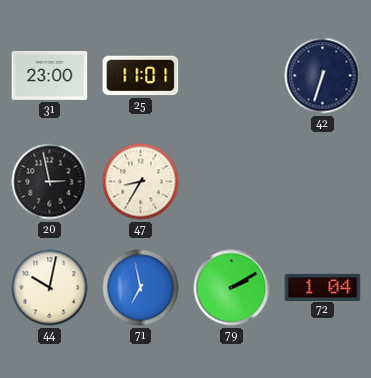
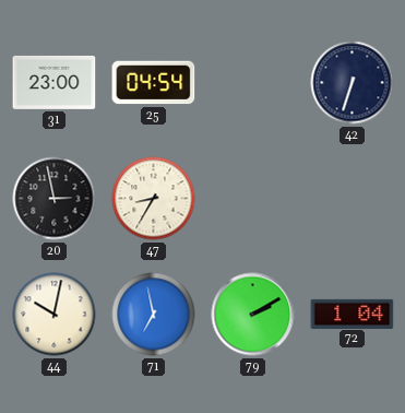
25: 11:01 -> 04:54
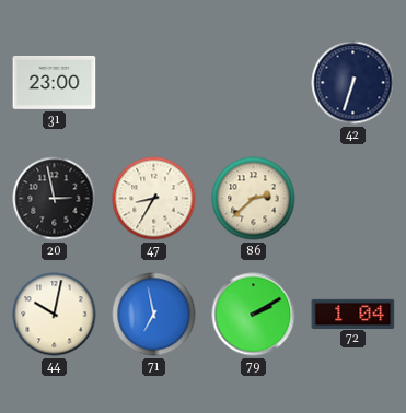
25: 04:54 -> none
86: none -> 2:38
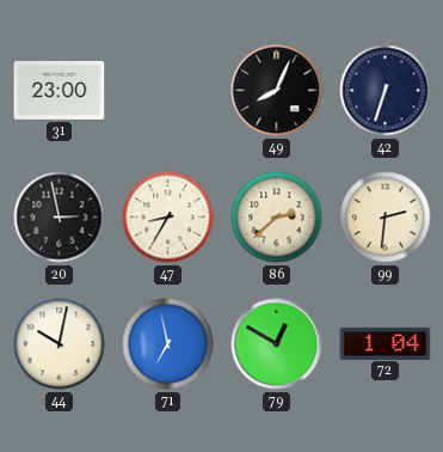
49: none -> 8:04
99: none -> 2:31
79: 2:10 -> 12:50
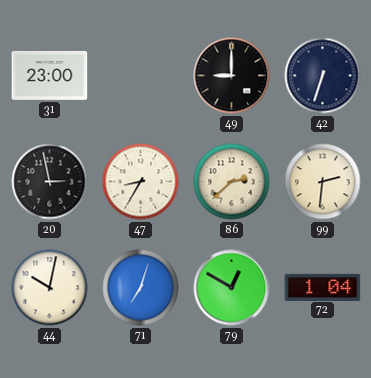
49: 8:04 -> 9:00
71: 6:58 -> 7:03
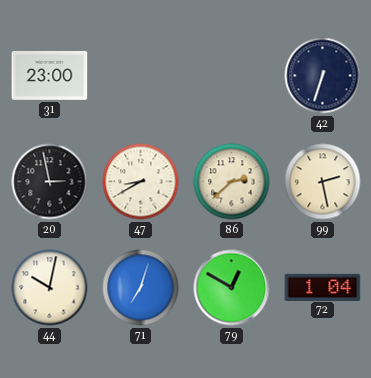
49: 9:00 -> none
47: 8:35 -> 8:40
99: 2:31 -> 2:28
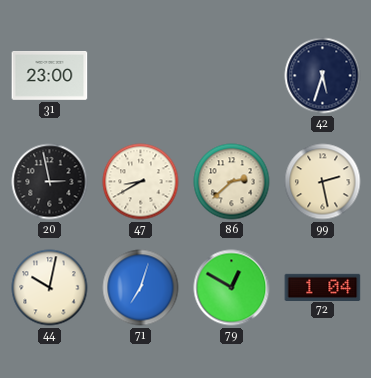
42: 6:33 -> 5:33
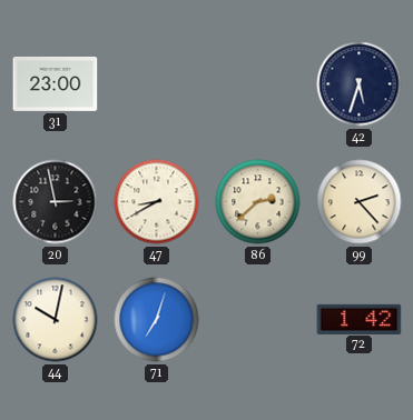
99: 2:28 -> 2:23
79: 12:50 -> none
72: 1:04 -> 1:42
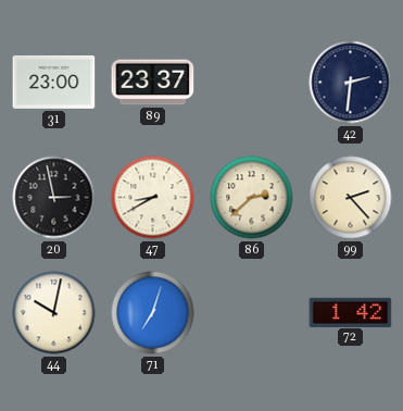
89: none -> 23:37
42: 5:33 -> 2:31
